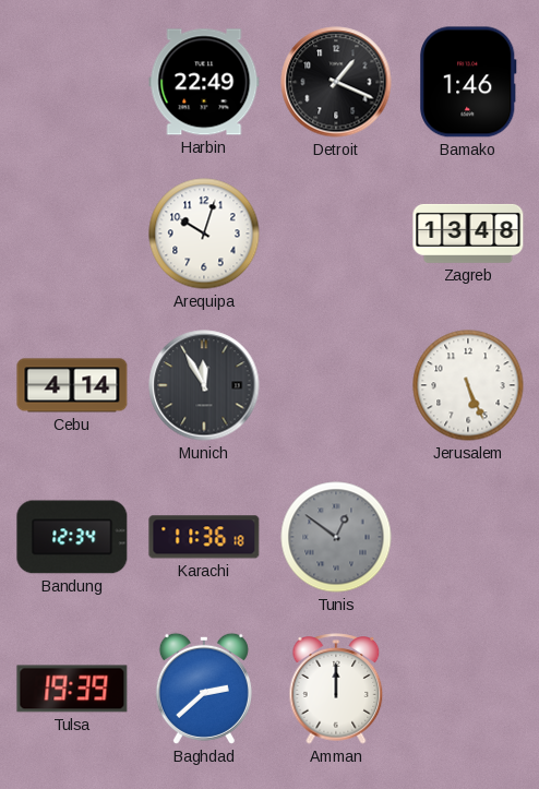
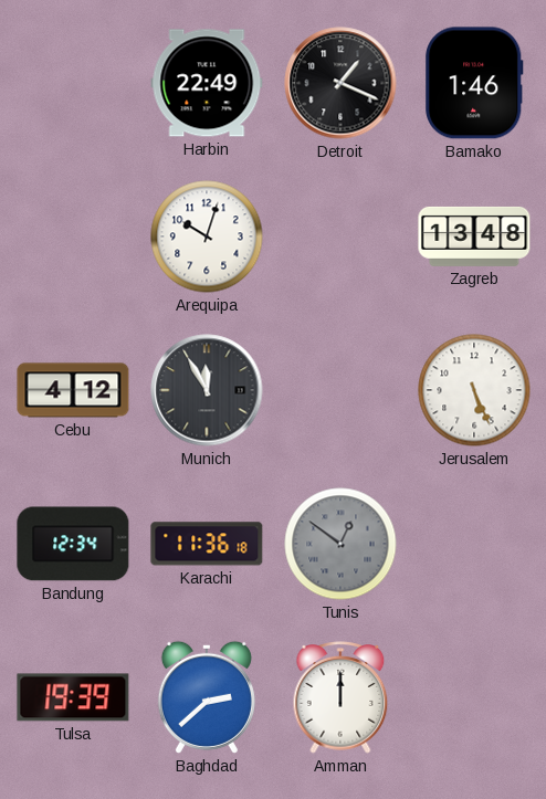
Cebu: 4:14 -> 4:12
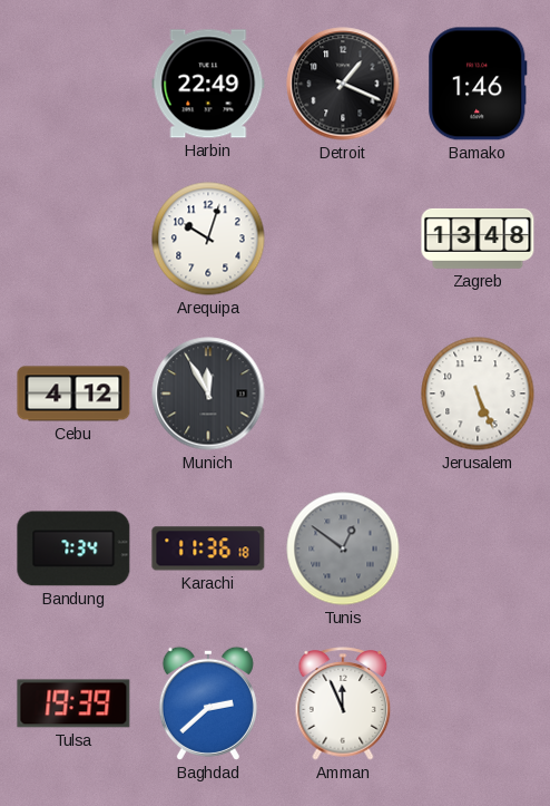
Bandung: 12:34 -> 7:34
Amman: 12:00 -> 11:56
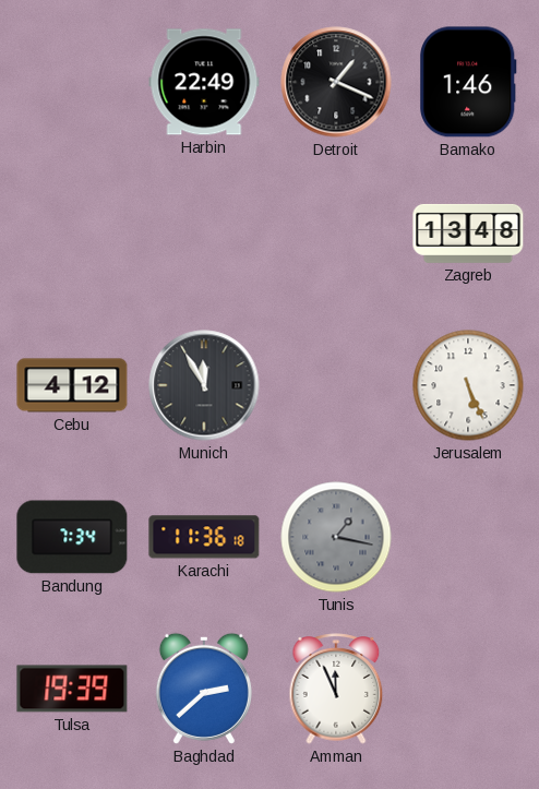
Arequipa: 10:03 -> none
Tunis: 12:51 -> 1:17
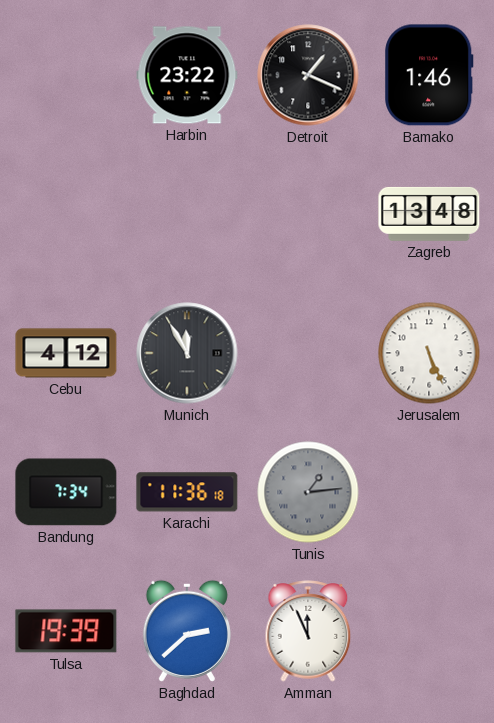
Harbin: 22:49 -> 23:22
Tunis: 1:17 -> 1:14
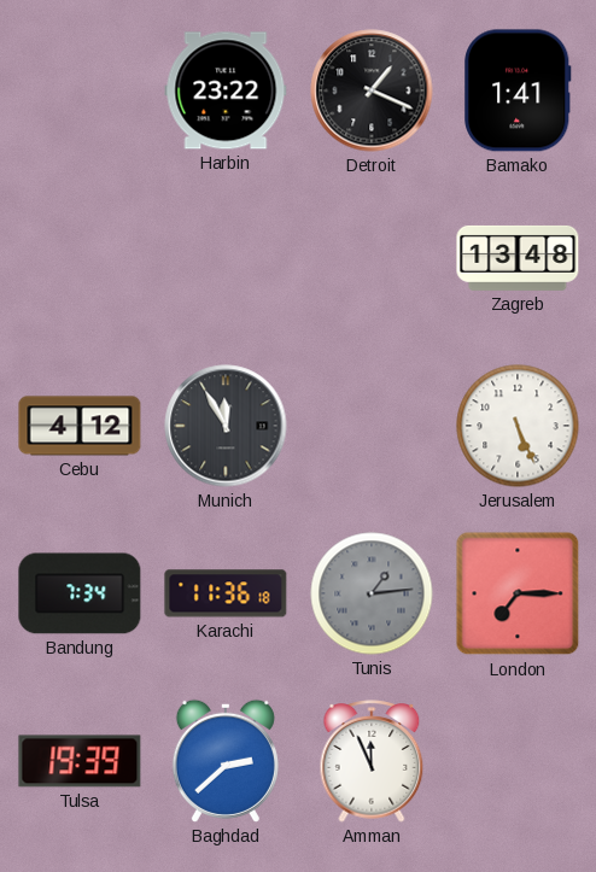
Bamako: 1:46 -> 1:41
London: none -> 7:15
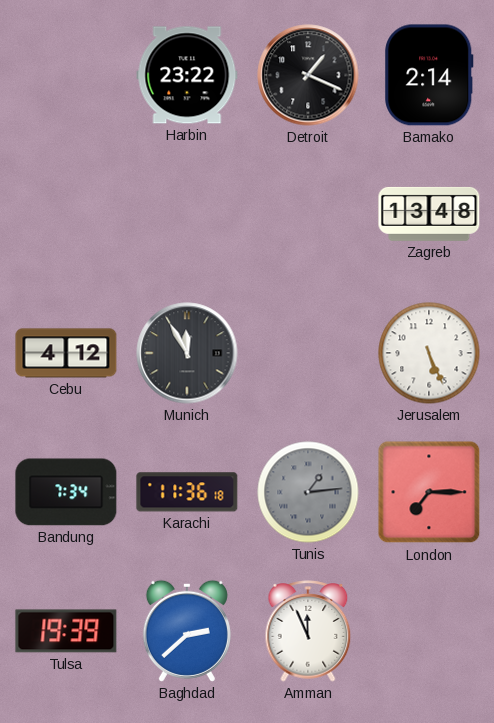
Bamako: 1:41 -> 2:14
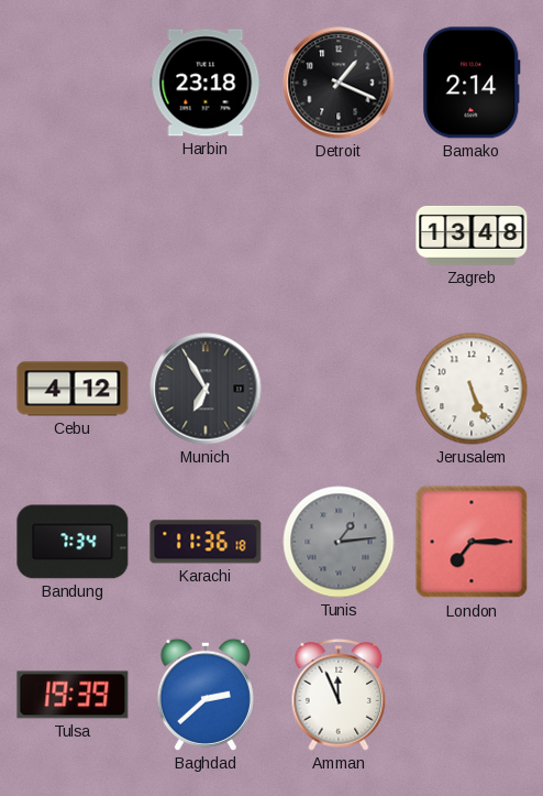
Harbin: 23:22 -> 23:18
Munich: 11:55 -> 6:55
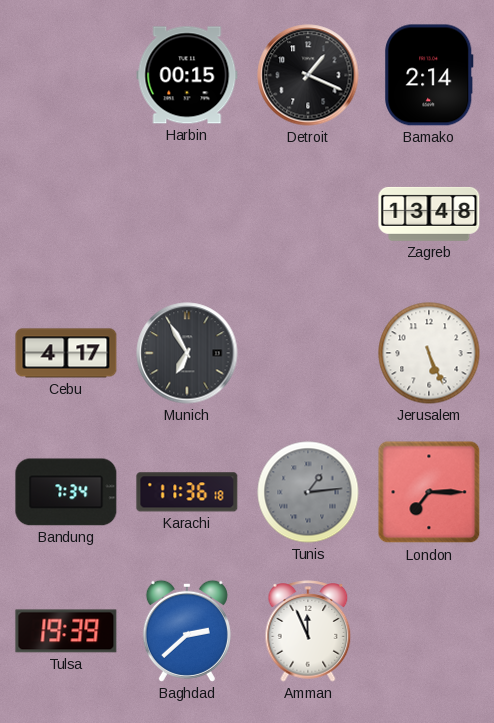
Harbin: 23:18 -> 00:15
Cebu: 4:12 -> 4:17
